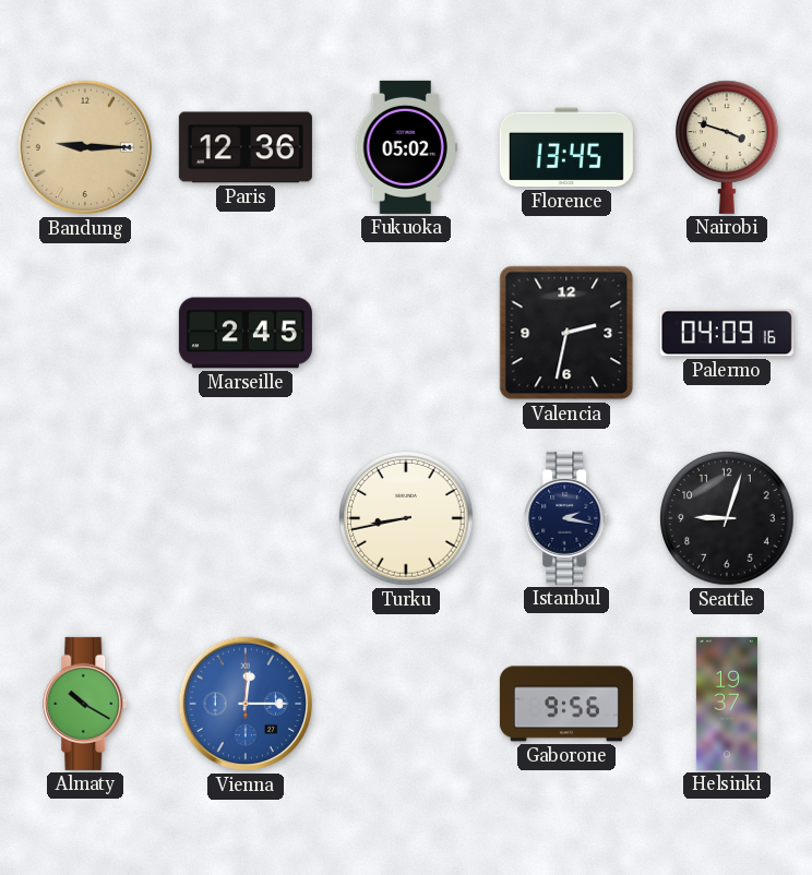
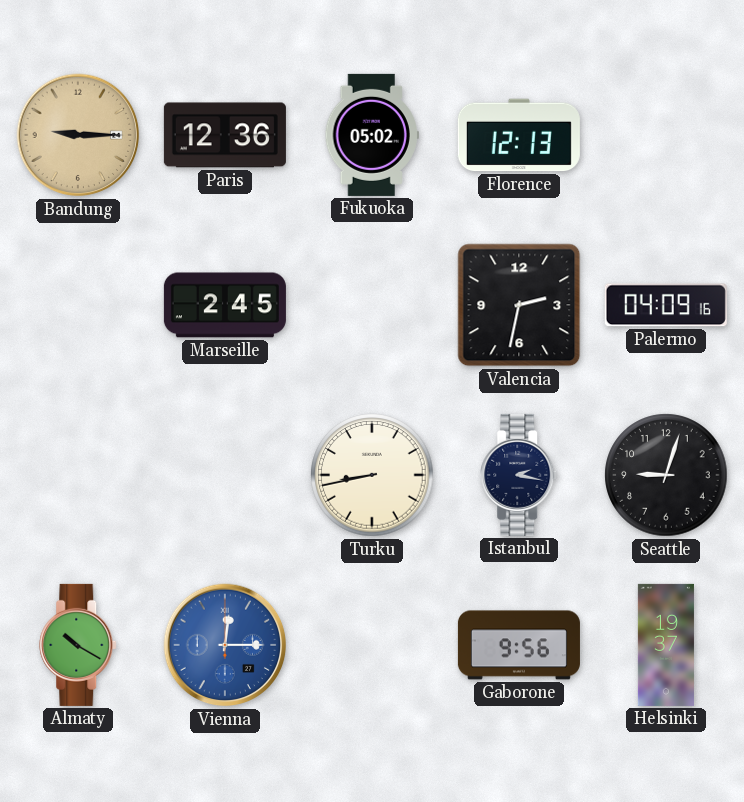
Florence: 13:45 -> 12:13
Nairobi: 3:48 -> none
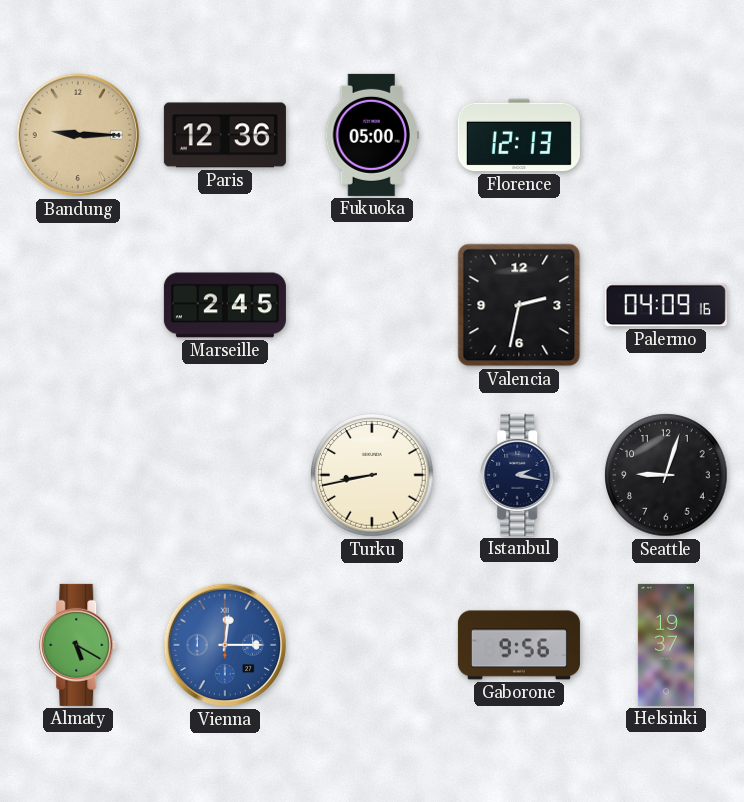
Fukuoka: 05:02 -> 05:00
Almaty: 10:20 -> 5:20
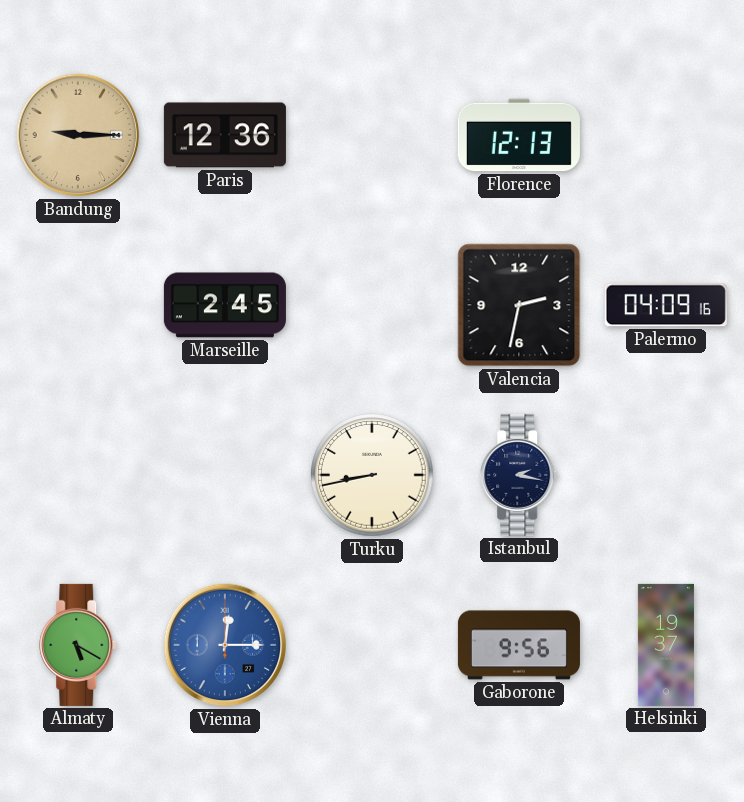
Fukuoka: 05:00 -> none
Seattle: 9:03 -> none
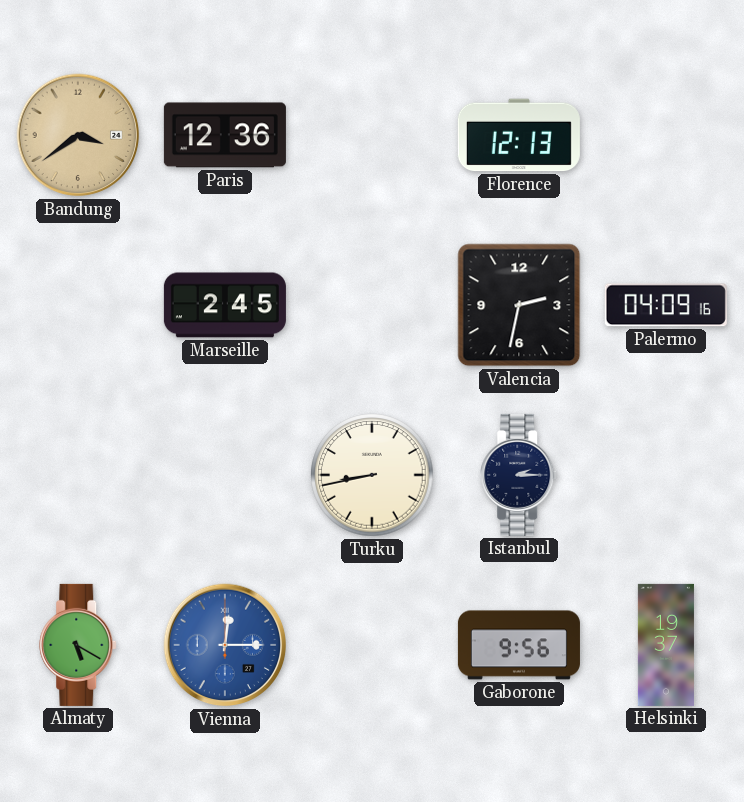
Bandung: 9:15 -> 3:39
Istanbul: 2:17 -> 2:15
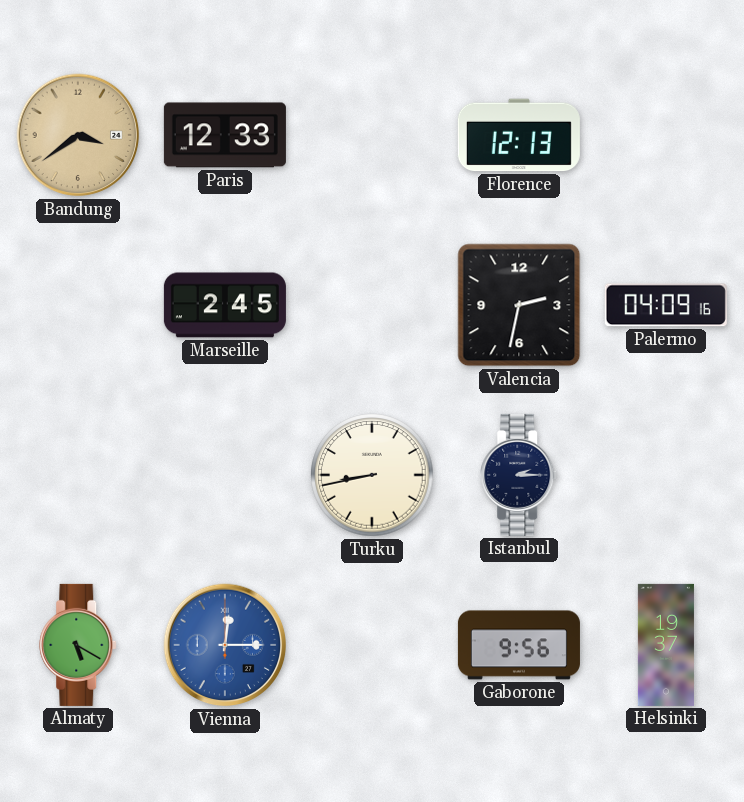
Paris: 12:36 -> 12:33
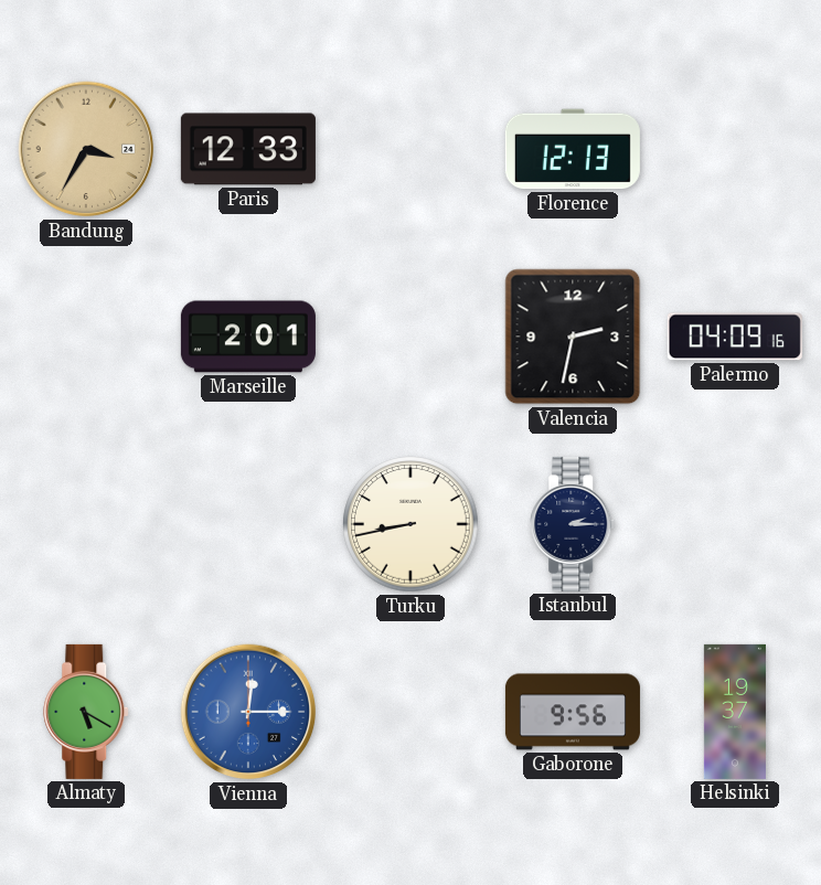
Bandung: 3:39 -> 3:35
Marseille: 2:45 -> 2:01
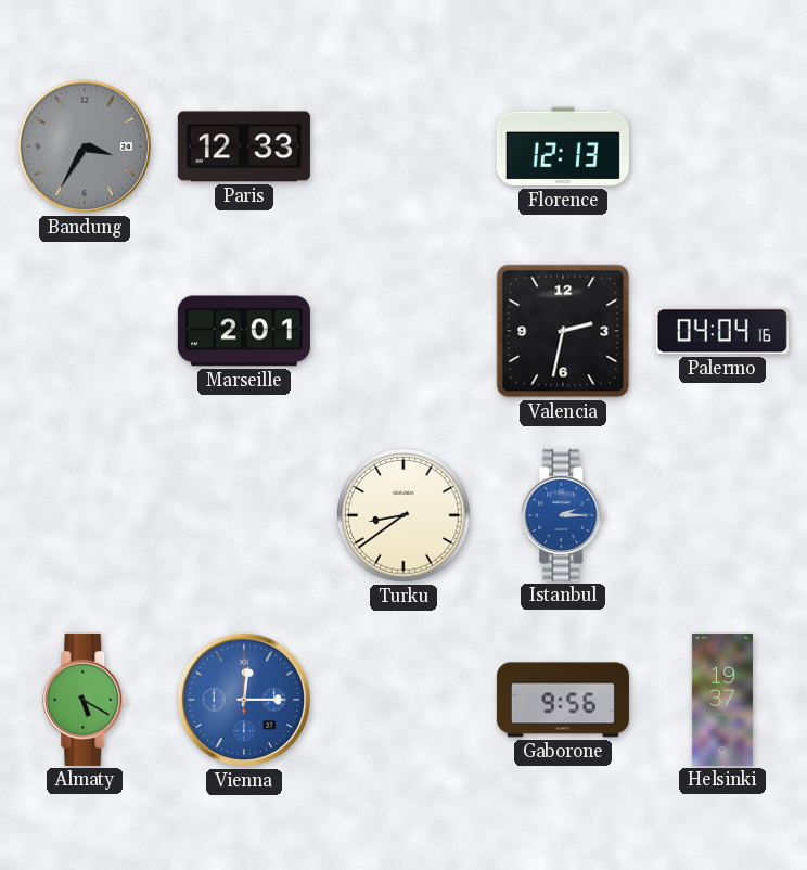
Bandung dial: champagne -> grey
Palermo: 04:09 -> 04:04
Turku: 8:43 -> 8:39
Istanbul dial: navy -> blue
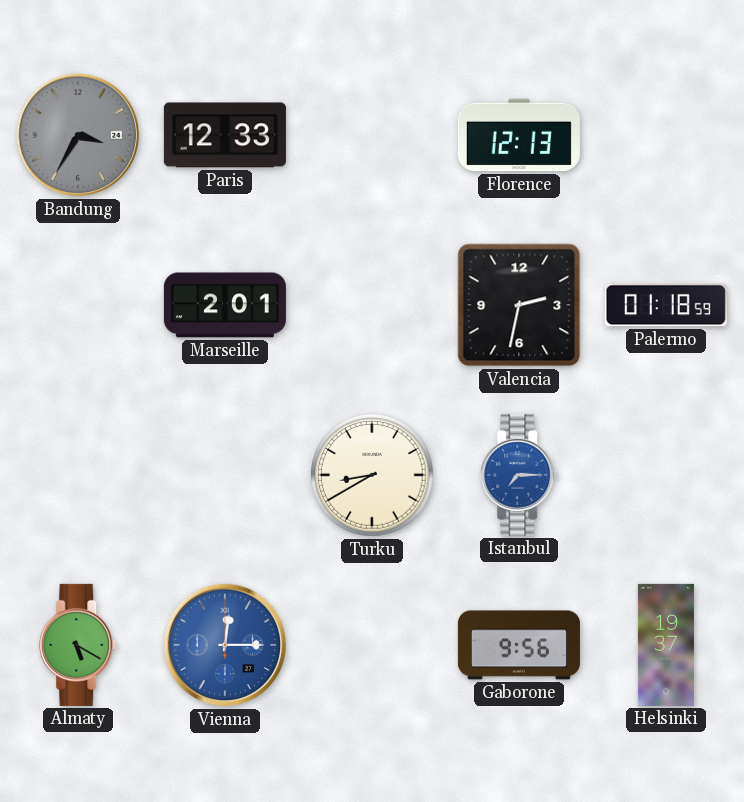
Palermo: 04:04 -> 01:18
Turku: 8:39 -> 8:40
Istanbul: 2:15 -> 7:15
